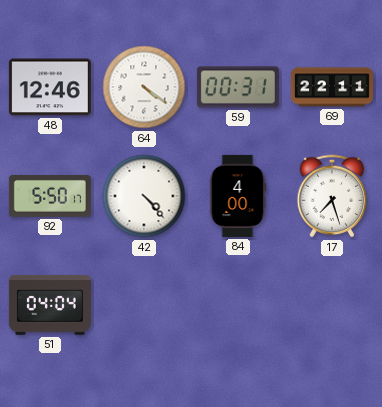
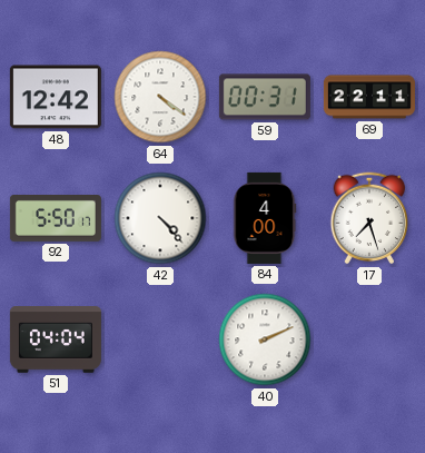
48: 12:46 -> 12:42
40: none -> 2:11
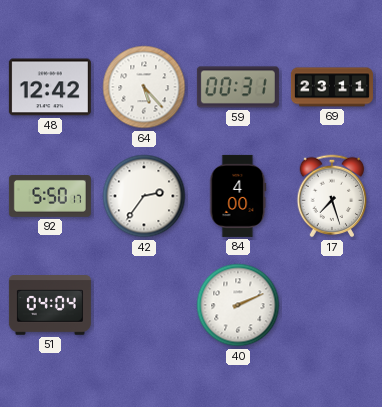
64: 4:21 -> 5:23
69: 22:11 -> 23:11
42: 4:23 -> 2:36
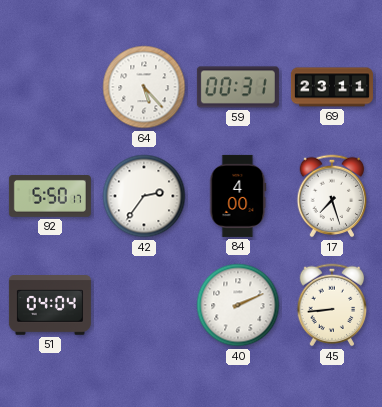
48: 12:42 -> none
45: none -> 8:44
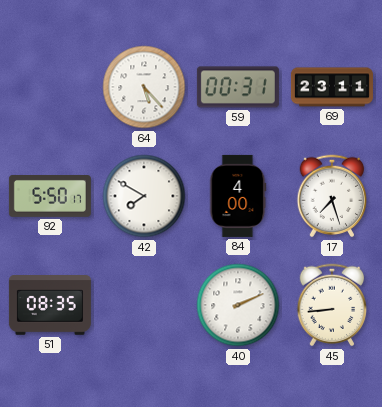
42: 2:36 -> 7:50
51: 04:04 -> 08:35
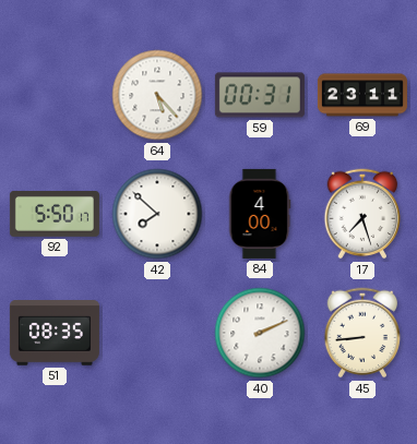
42: 7:50 -> 7:52
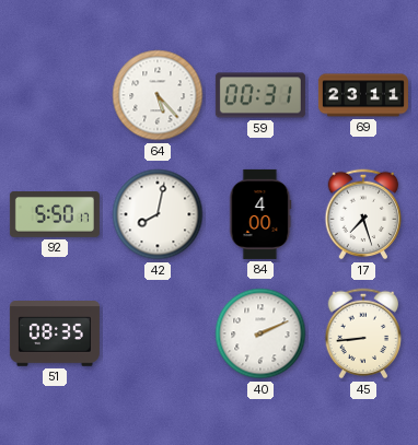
42: 7:52 -> 8:02
